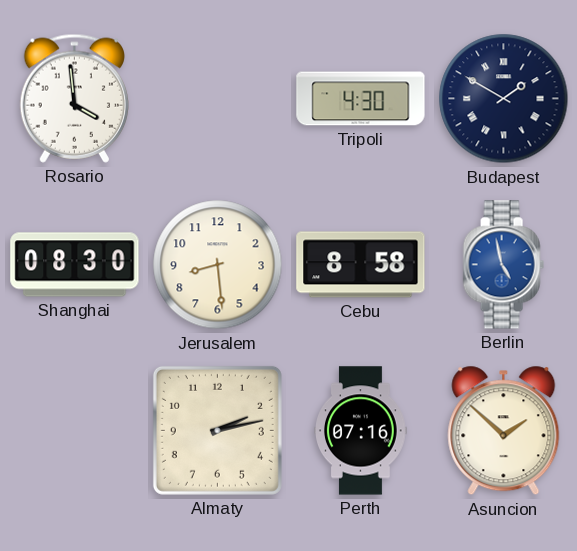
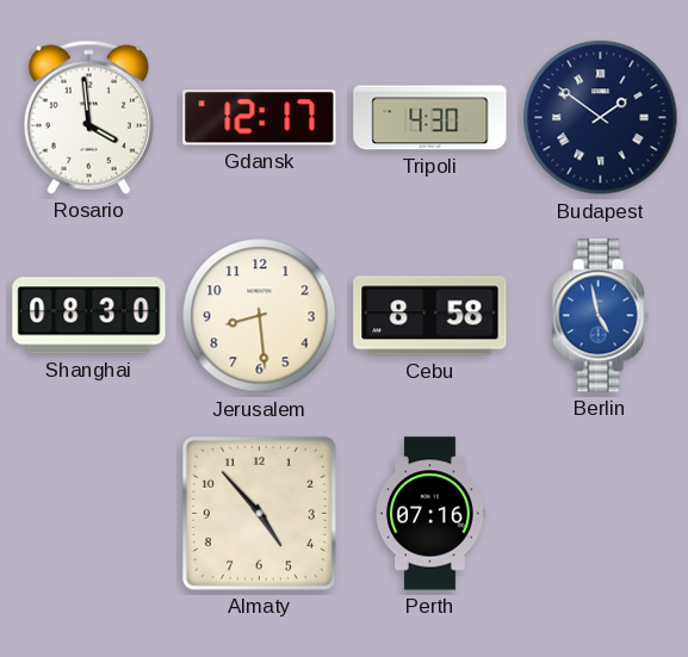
Gdansk: none -> 12:17
Budapest: 1:50 -> 1:51
Almaty: 2:13 -> 4:53
Asuncion: 1:52 -> none
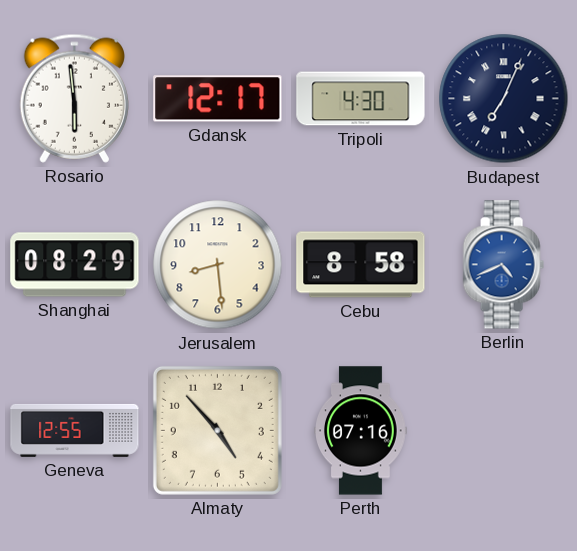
Rosario: 3:59 -> 5:59
Budapest: 1:51 -> 7:04
Shanghai: 08:30 -> 08:29
Berlin: 4:58 -> 4:41
Geneva: none -> 12:55
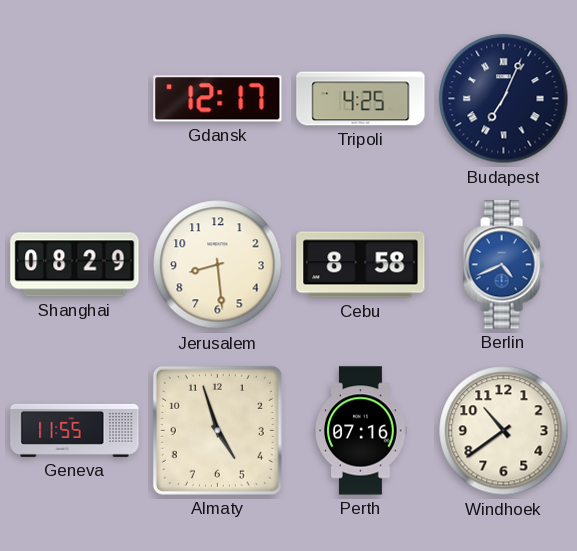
Rosario: 5:59 -> none
Tripoli: 4:30 -> 4:25
Geneva: 12:55 -> 11:55
Almaty: 4:53 -> 4:57
Windhoek: none -> 10:39
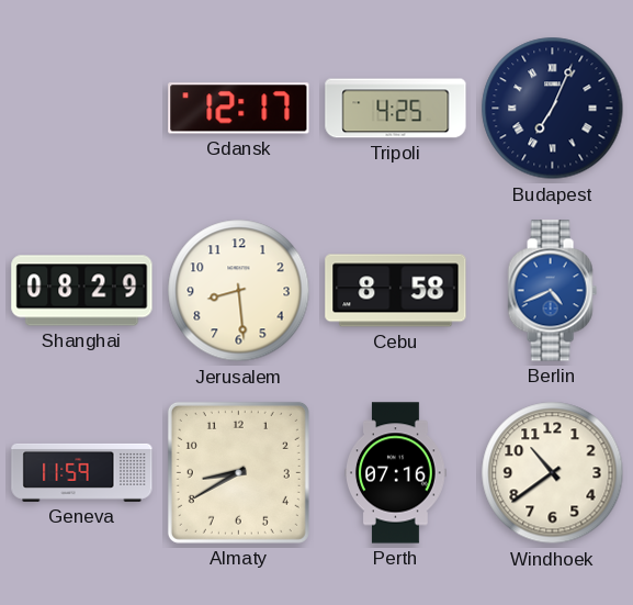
Geneva: 11:55 -> 11:59
Almaty: 4:57 -> 8:40
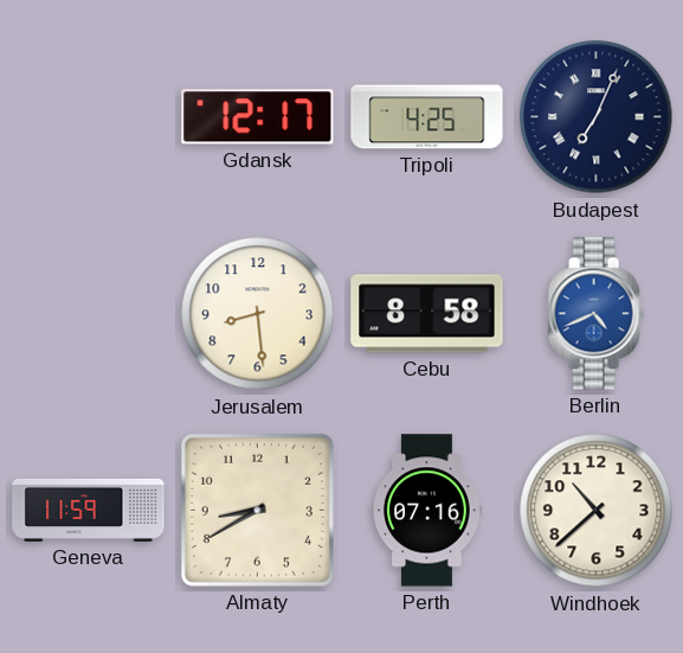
Shanghai: 08:29 -> none
Windhoek: 10:39 -> 10:38
